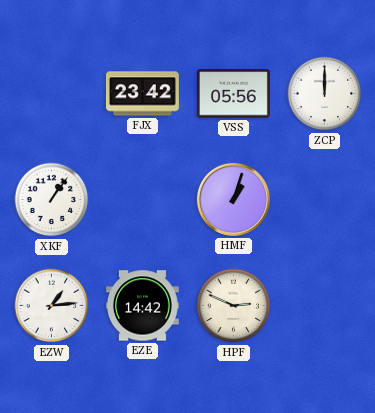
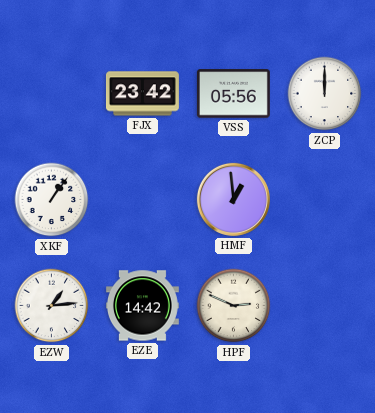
HMF: 1:03 -> 12:59
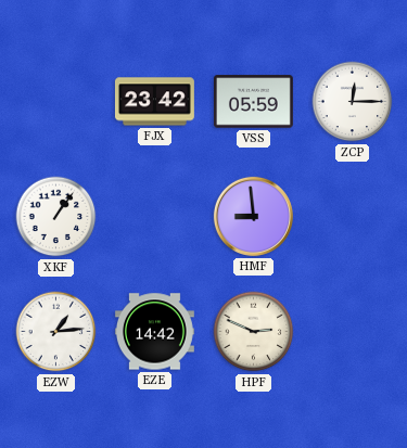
VSS: 05:56 -> 05:59
ZCP: 12:00 -> 12:15
HMF: 12:59 -> 8:59
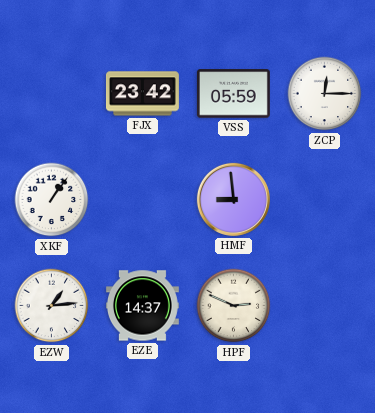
EZE: 14:42 -> 14:37
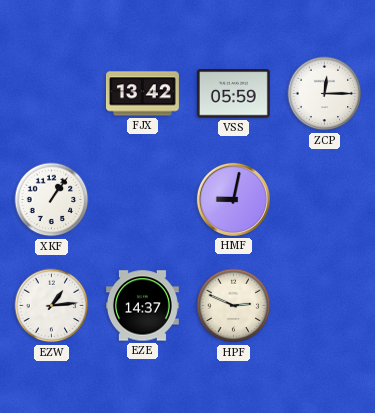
FJX: 23:42 -> 13:42
HMF: 8:59 -> 9:02
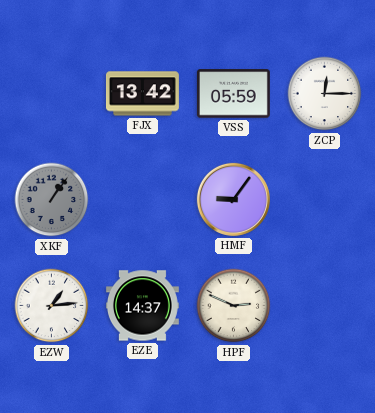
XKF dial: white -> grey
HMF: 9:02 -> 9:06
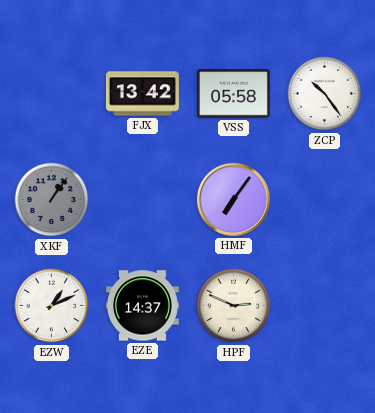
VSS: 05:59 -> 05:58
ZCP: 12:15 -> 10:24
HMF: 9:06 -> 7:06
EZW: 1:14 -> 1:11
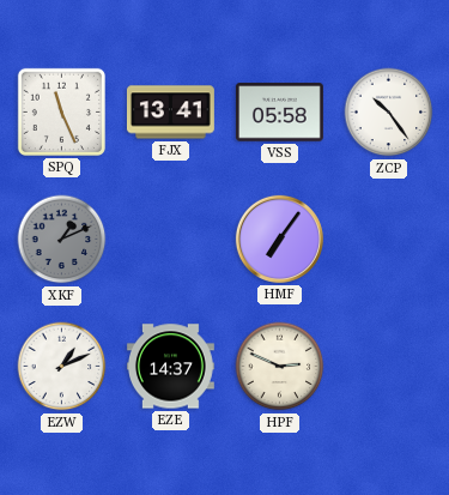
SPQ: none -> 11:26
FJX: 13:42 -> 13:41
XKF: 1:06 -> 1:11
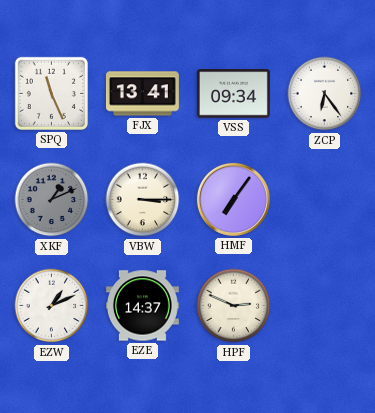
VSS: 05:58 -> 09:34
ZCP: 10:24 -> 6:24
VBW: none -> 3:15
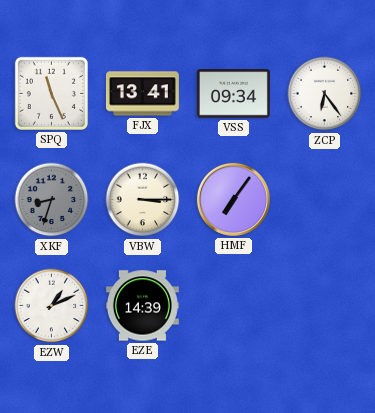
XKF: 1:11 -> 8:33
EZE: 14:37 -> 14:39
HPF: 2:49 -> none
